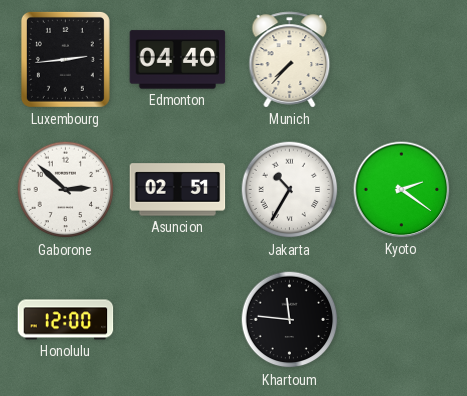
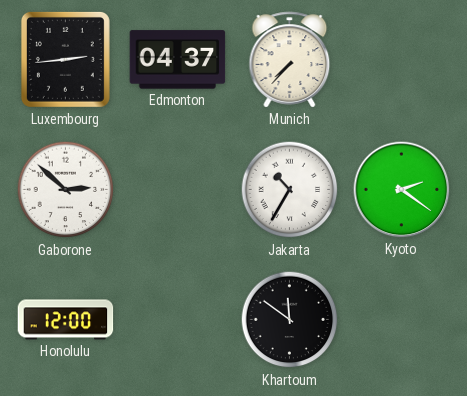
Edmonton: 04:40 -> 04:37
Asuncion: 02:51 -> none
Khartoum: 11:46 -> 11:51
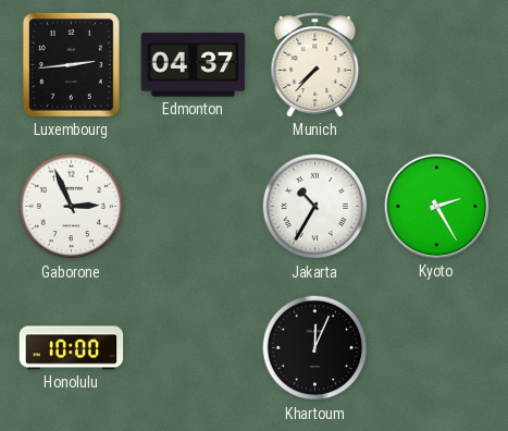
Gaborone: 2:52 -> 2:56
Kyoto: 2:21 -> 2:25
Honolulu: 12:00 -> 10:00
Khartoum: 11:51 -> 12:04
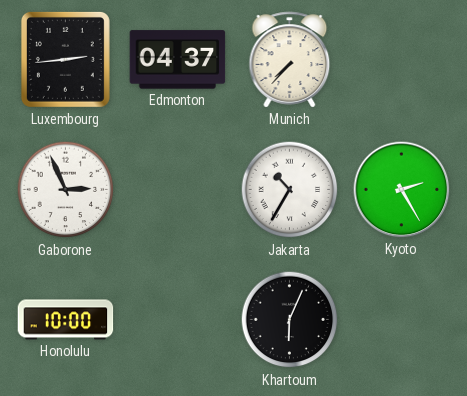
Khartoum: 12:04 -> 6:04
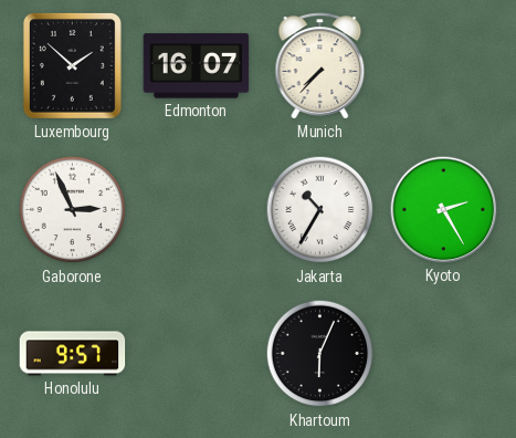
Luxembourg: 2:44 -> 1:52
Edmonton: 04:37 -> 16:07
Honolulu: 10:00 -> 9:57
